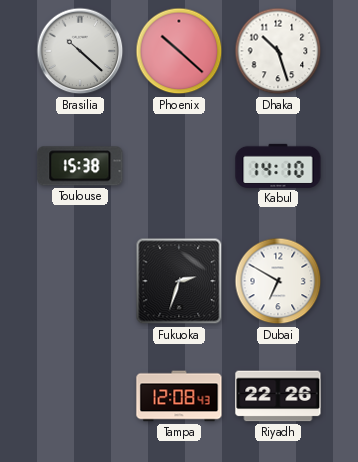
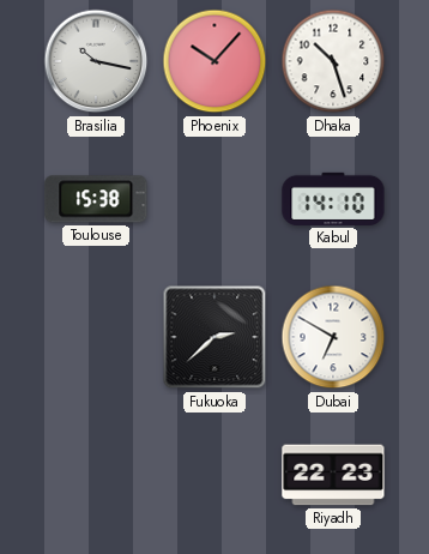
Brasilia: 10:22 -> 10:17
Phoenix: 10:22 -> 10:07
Fukuoka: 2:33 -> 2:38
Tampa: 12:08 -> none
Riyadh: 22:26 -> 22:23
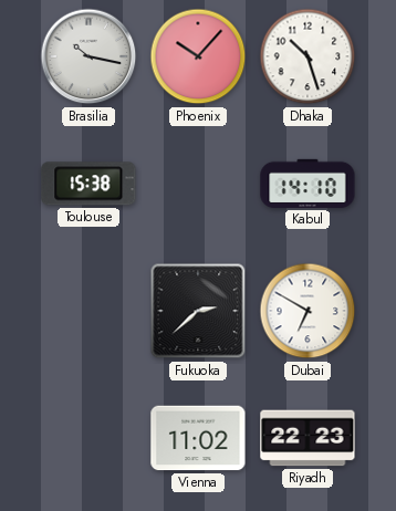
Vienna: none -> 11:02
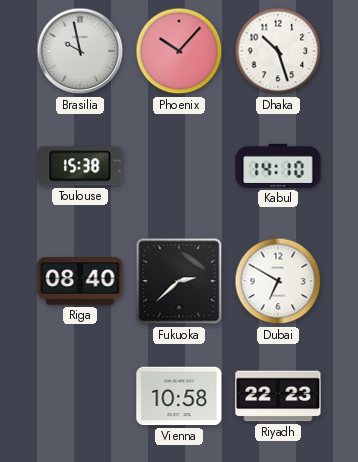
Brasilia: 10:17 -> 9:58
Riga: none -> 08:40
Vienna: 11:02 -> 10:58
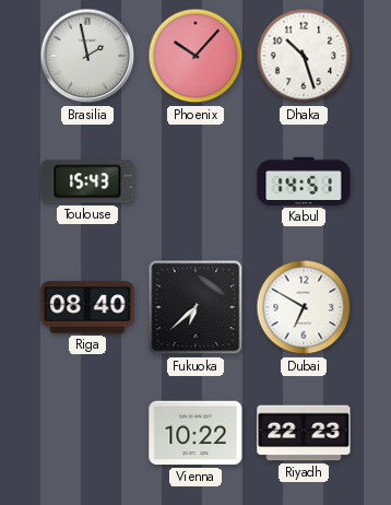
Brasilia: 9:58 -> 1:58
Toulouse: 15:38 -> 15:43
Kabul: 14:10 -> 14:51
Fukuoka: 2:38 -> 6:38
Vienna: 10:58 -> 10:22
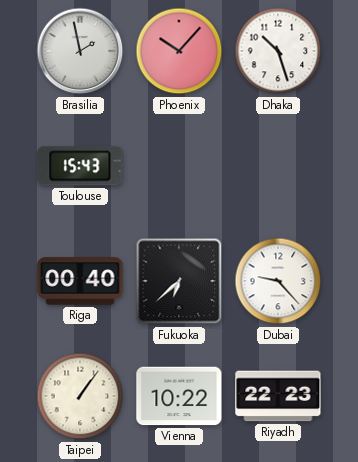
Kabul: 14:51 -> none
Riga: 08:40 -> 00:40
Dubai: 6:50 -> 9:23
Taipei: none -> 1:06
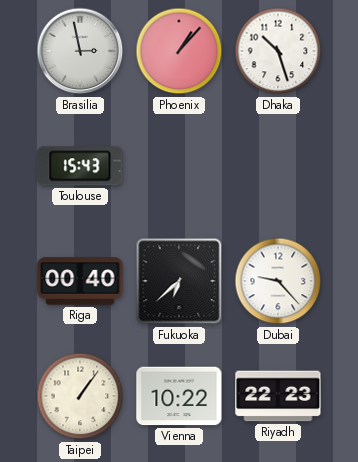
Brasilia: 1:58 -> 2:58
Phoenix: 10:07 -> 1:07
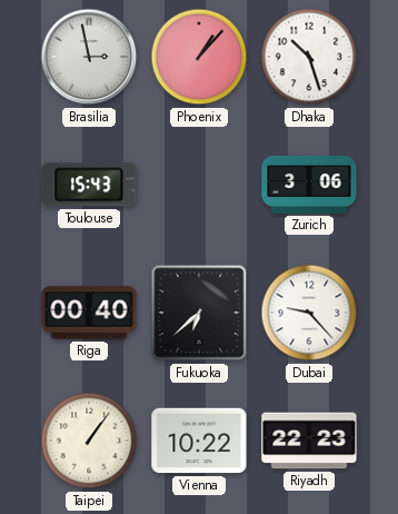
Zurich: none -> 3:06
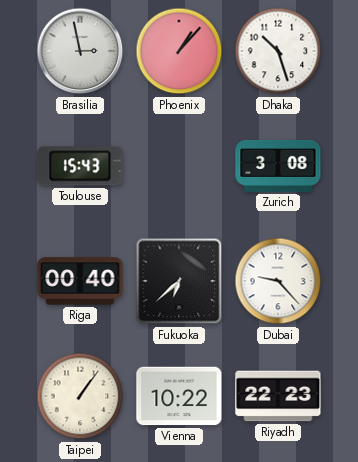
Zurich: 3:06 -> 3:08
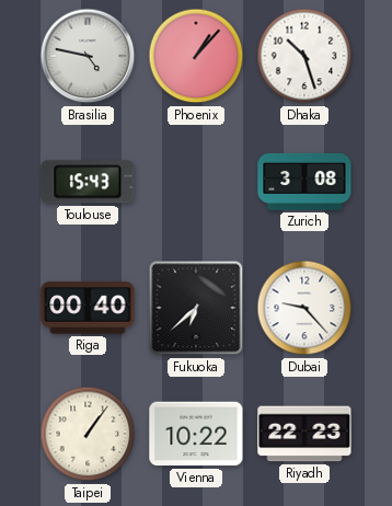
Brasilia: 2:58 -> 4:47
